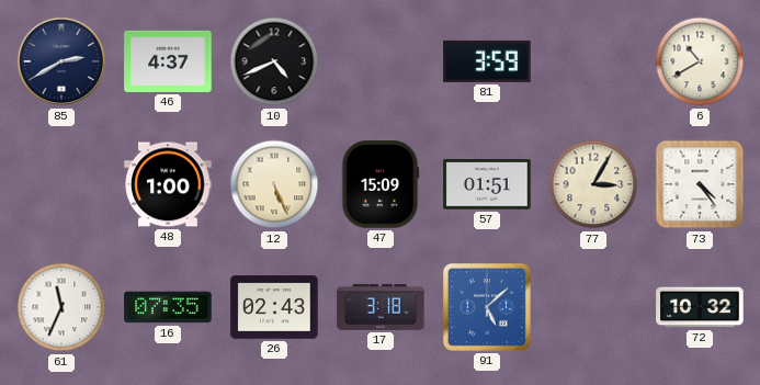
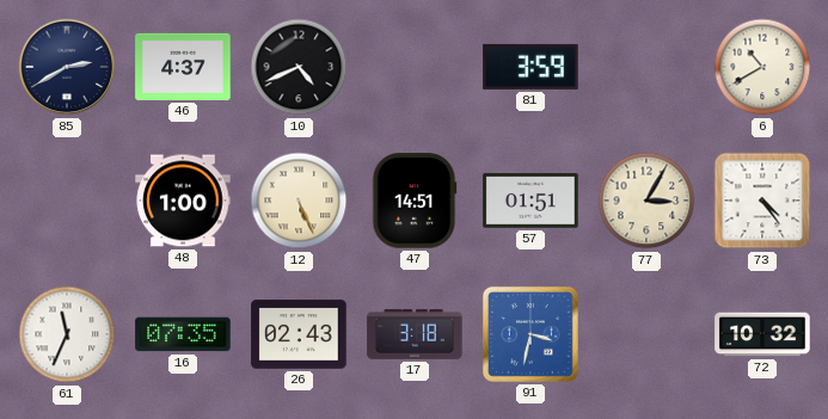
47: 15:09 -> 14:51
91: 5:08 -> 3:32
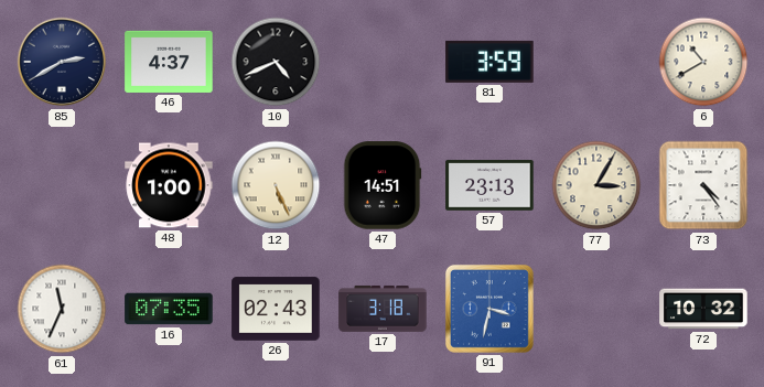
57: 01:51 -> 23:13
